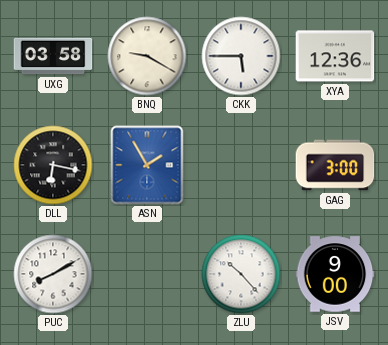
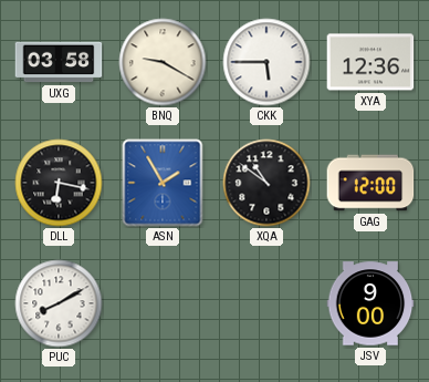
XQA: none -> 10:51
GAG: 3:00 -> 12:00
ZLU: 10:23 -> none
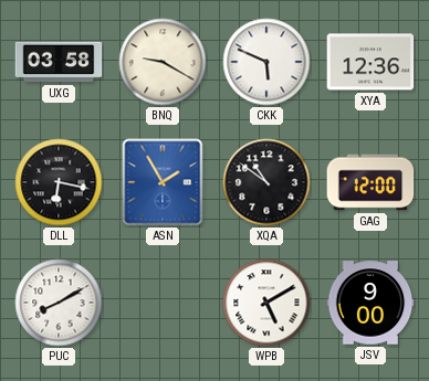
CKK: 5:45 -> 5:49
WPB: none -> 5:10
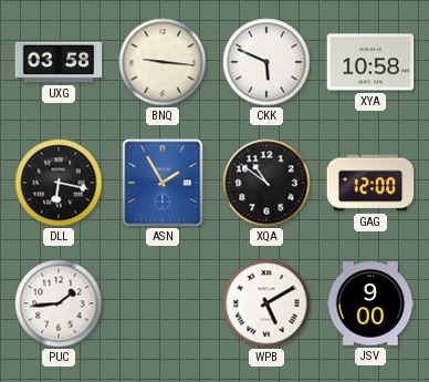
BNQ: 9:20 -> 9:16
XYA: 12:36 -> 10:58
PUC: 8:10 -> 1:44
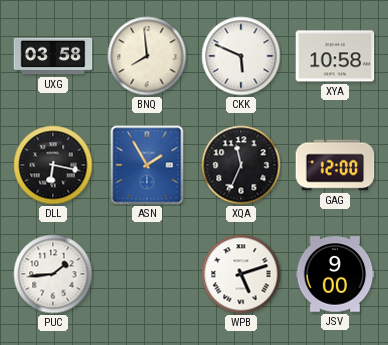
BNQ: 9:16 -> 7:59
XQA: 10:51 -> 11:34
WPB: 5:10 -> 5:12
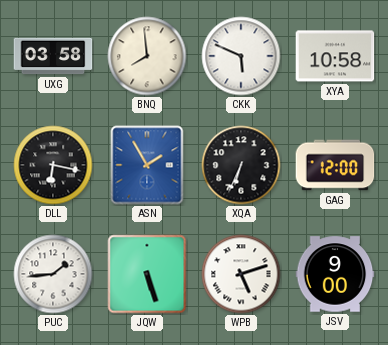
XQA: 11:34 -> 6:34
JQW: none -> 5:27
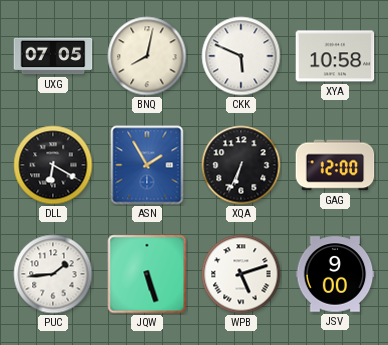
UXG: 03:58 -> 07:05
BNQ: 7:59 -> 8:02
DLL: 6:17 -> 6:20
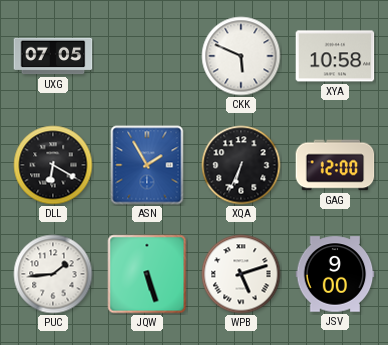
BNQ: 8:02 -> none
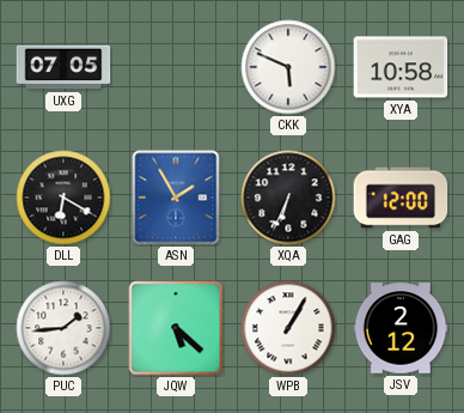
JQW: 5:27 -> 5:22
WPB: 5:12 -> 1:05
JSV: 9:00 -> 2:12
